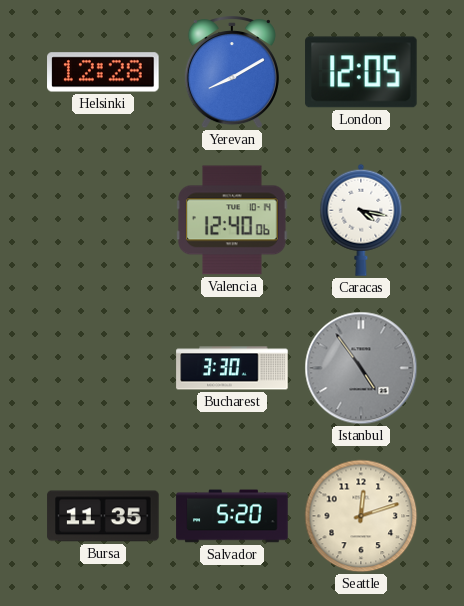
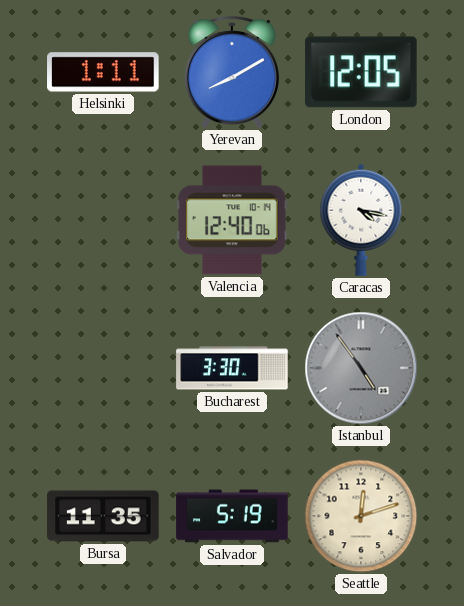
Helsinki: 12:28 -> 1:11
Salvador: 5:20 -> 5:19
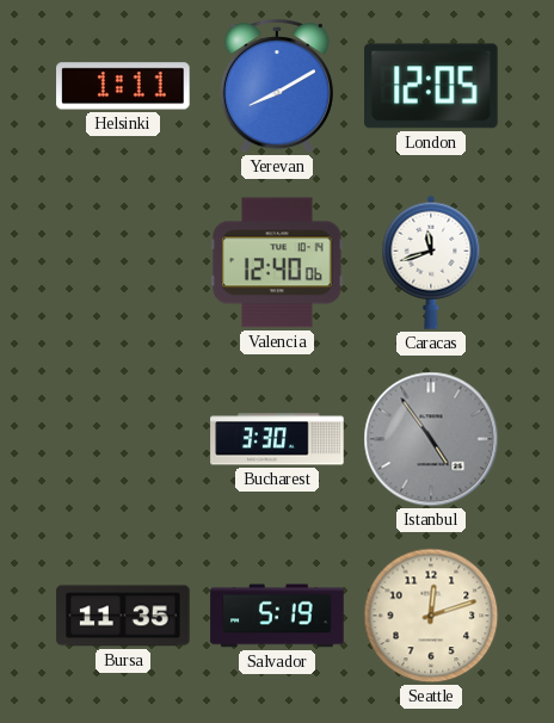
Caracas: 4:17 -> 11:42
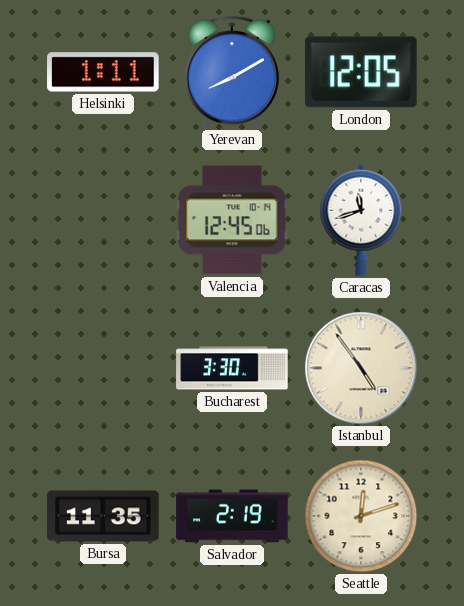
Valencia: 12:40 -> 12:45
Istanbul dial: grey -> cream
Salvador: 5:19 -> 2:19
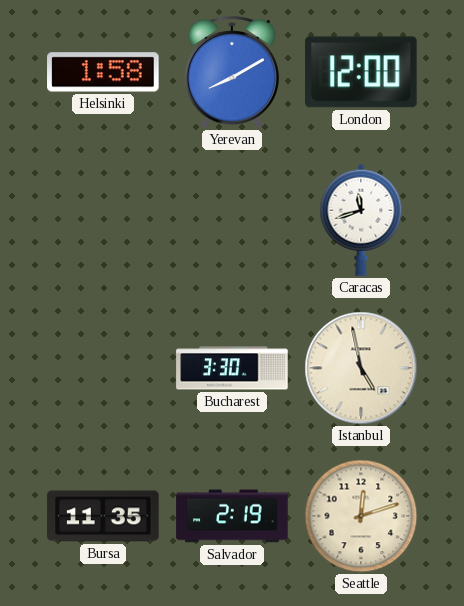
Helsinki: 1:11 -> 1:58
London: 12:05 -> 12:00
Valencia: 12:45 -> none
Istanbul: 4:54 -> 4:58
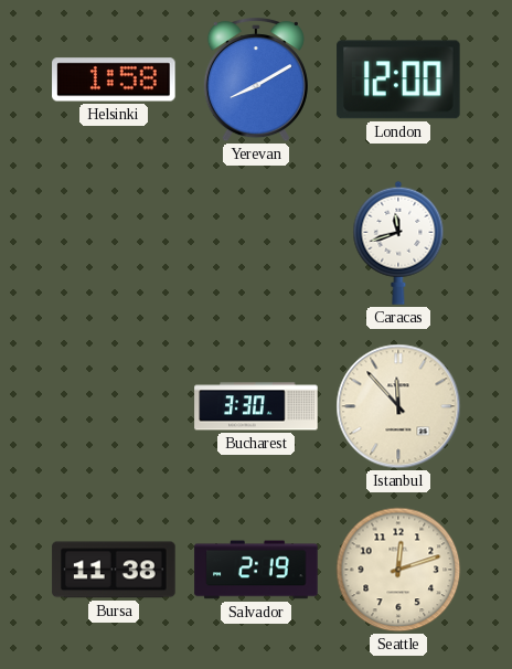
Istanbul: 4:58 -> 11:53
Bursa: 11:35 -> 11:38
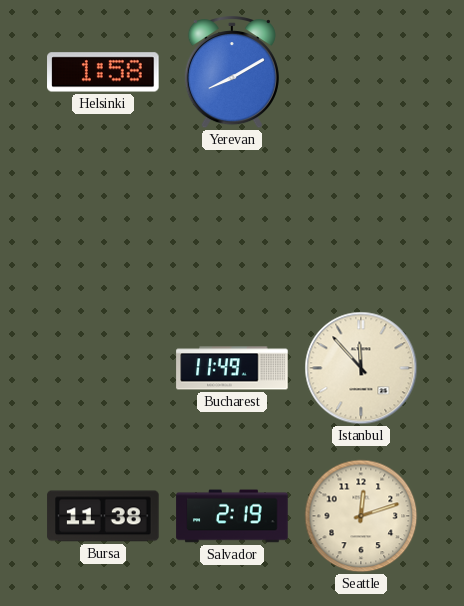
London: 12:00 -> none
Caracas: 11:42 -> none
Bucharest: 3:30 -> 11:49
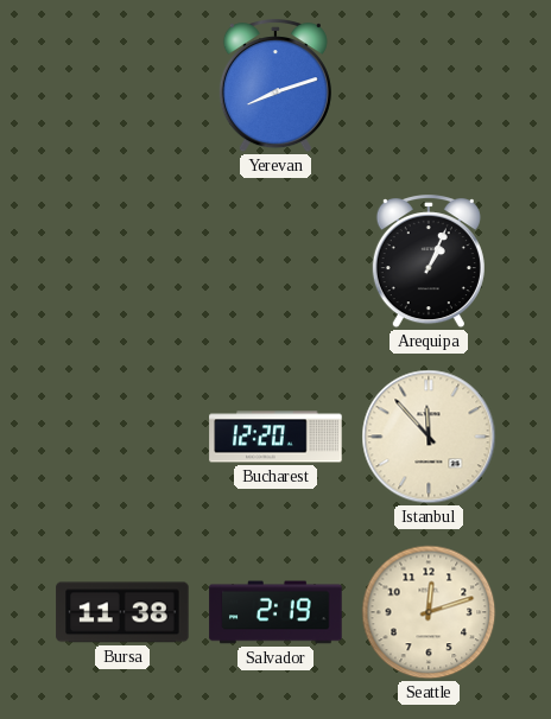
Helsinki: 1:58 -> none
Yerevan: 8:10 -> 8:12
Arequipa: none -> 1:04
Bucharest: 11:49 -> 12:20
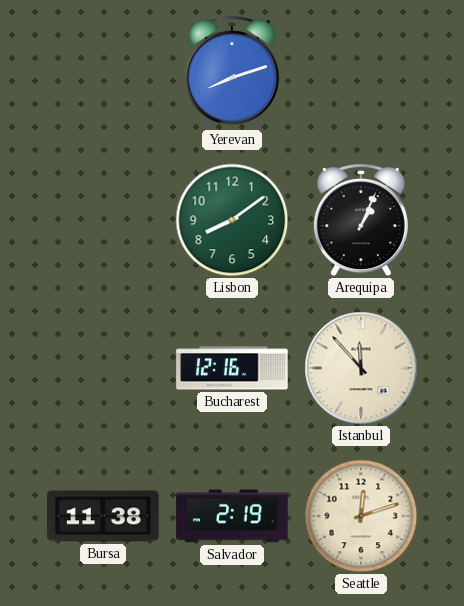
Lisbon: none -> 8:09
Bucharest: 12:20 -> 12:16
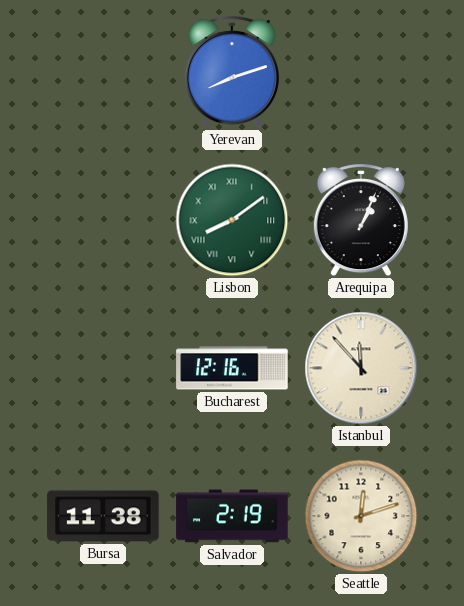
Lisbon numerals: Arabic -> Roman
